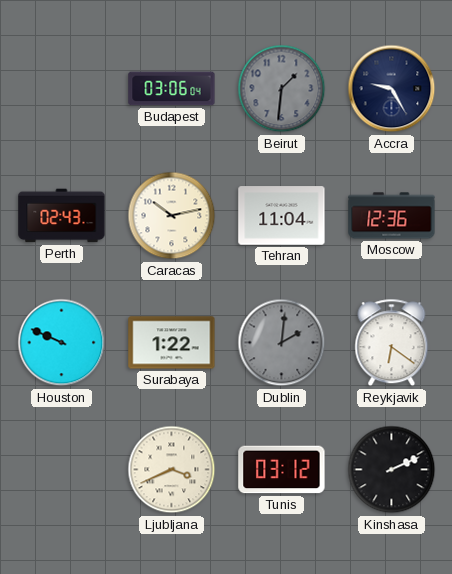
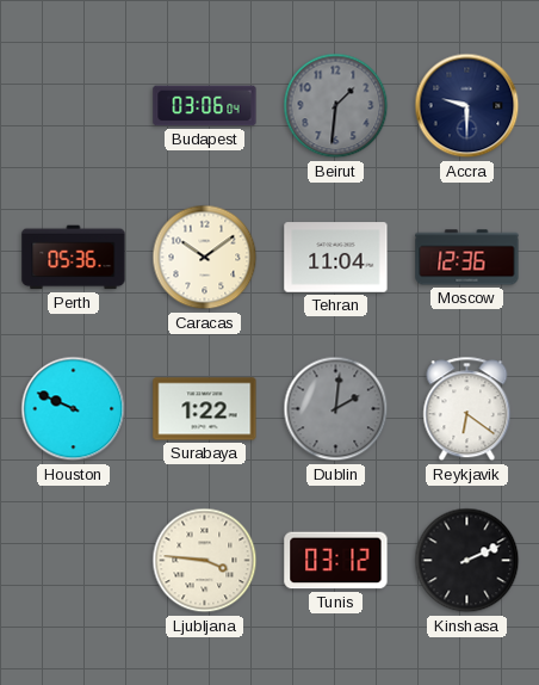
Accra: 9:25 -> 9:30
Perth: 02:43 -> 05:36
Caracas: 10:13 -> 10:09
Ljubljana: 3:41 -> 3:46
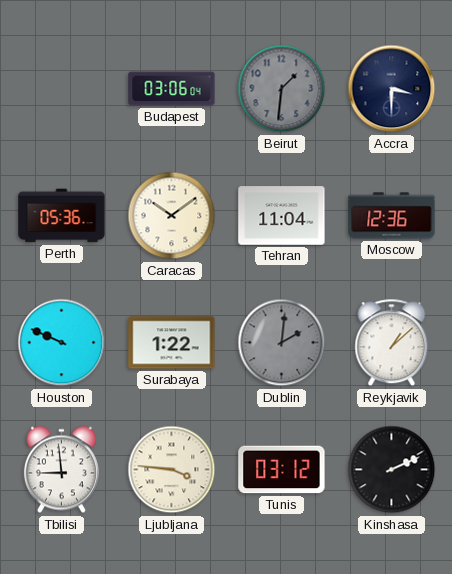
Accra: 9:30 -> 3:30
Reykjavik: 6:21 -> 1:08
Tbilisi: none -> 8:59
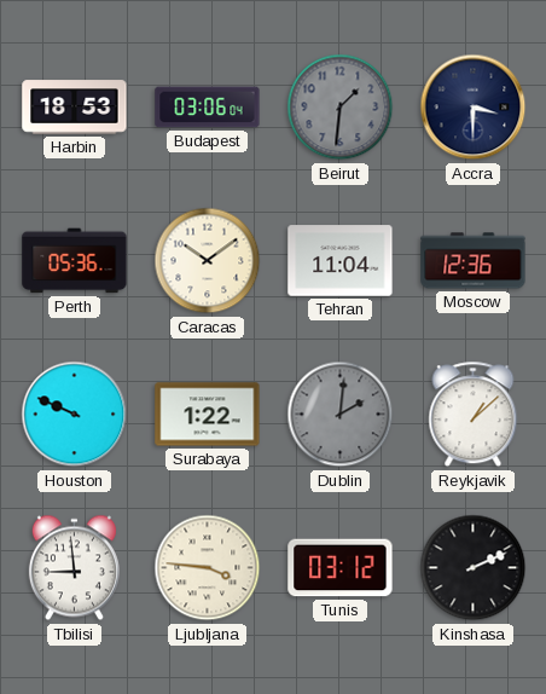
Harbin: none -> 18:53
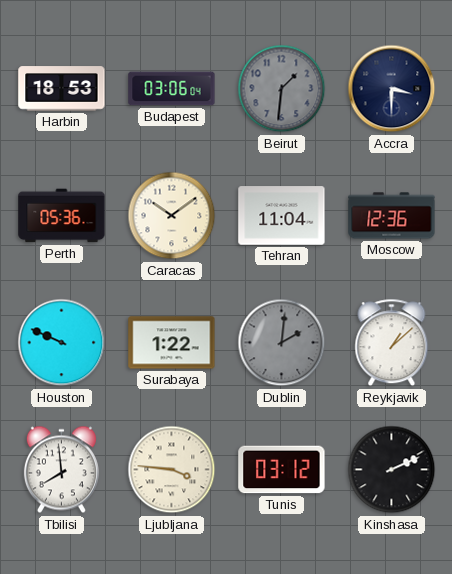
Tbilisi: 8:59 -> 7:59
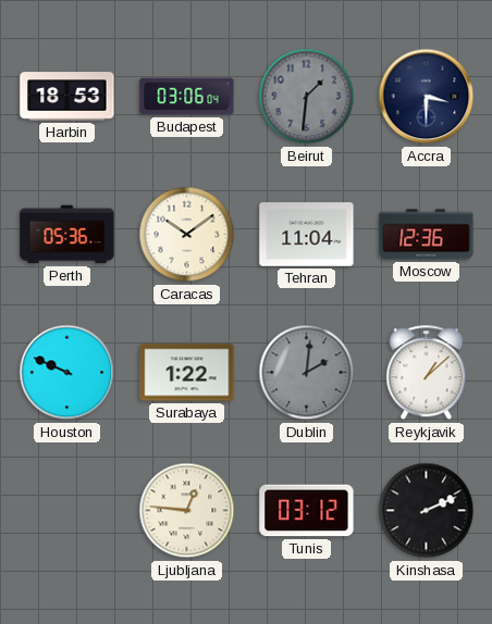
Tbilisi: 7:59 -> none
Ljubljana: 3:46 -> 12:46
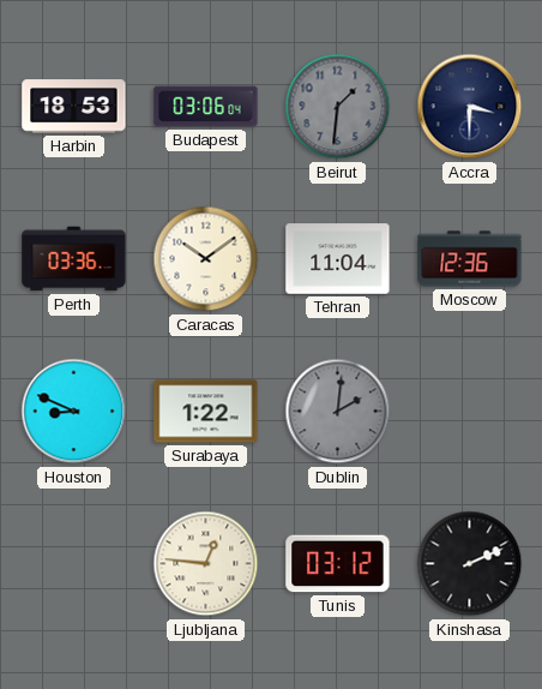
Perth: 05:36 -> 03:36
Houston: 9:49 -> 8:49
Reykjavik: 1:08 -> none
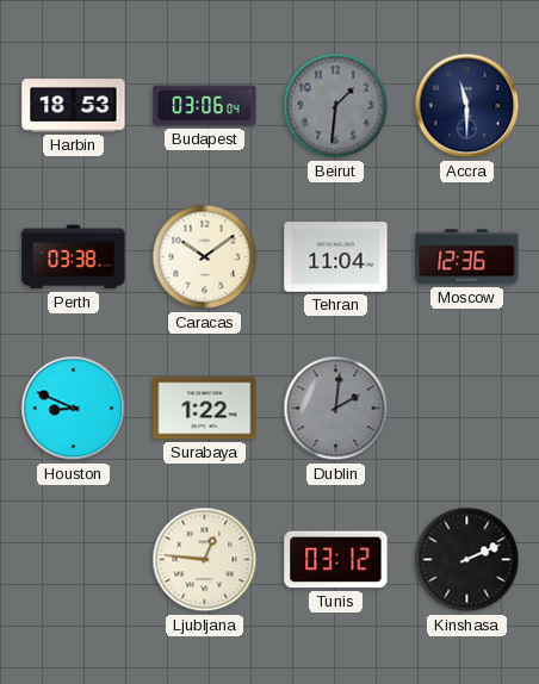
Accra: 3:30 -> 11:30
Perth: 03:36 -> 03:38
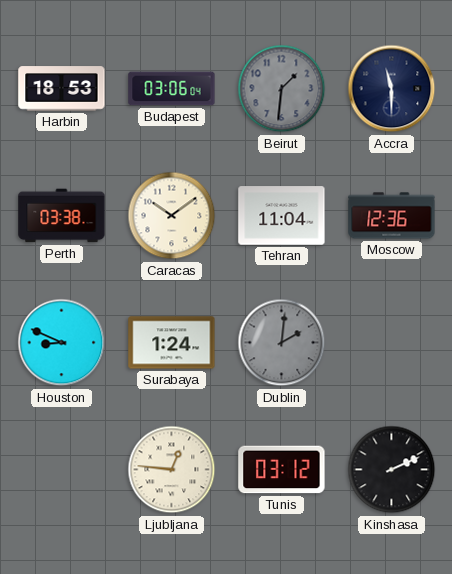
Surabaya: 1:22 -> 1:24
